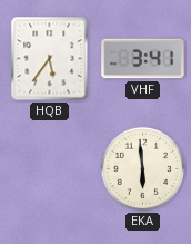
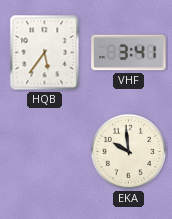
EKA: 5:59 -> 9:59
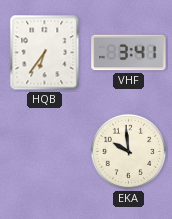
HQB: 5:36 -> 6:36
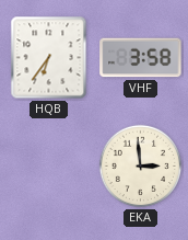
VHF: 3:41 -> 3:58
EKA: 9:59 -> 2:59
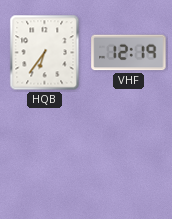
VHF: 3:58 -> 12:19
EKA: 2:59 -> none
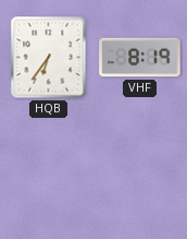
VHF: 12:19 -> 8:19
